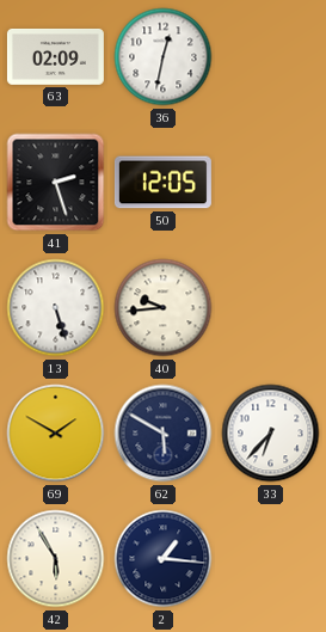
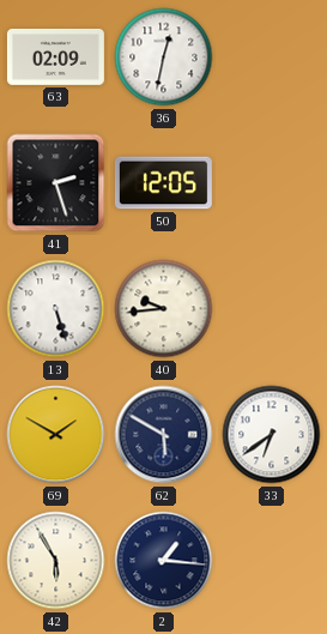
33: 6:37 -> 6:39
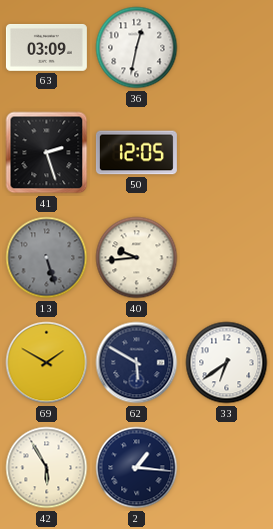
63: 02:09 -> 03:09
13 dial: white -> grey
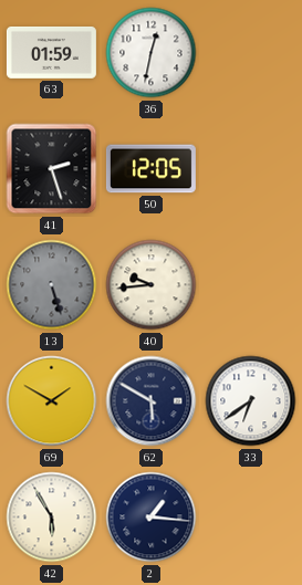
63: 03:09 -> 01:59
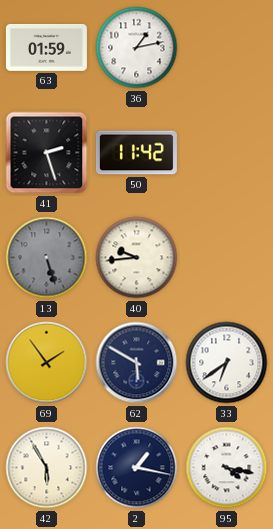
36: 12:32 -> 1:13
50: 12:05 -> 11:42
69: 1:50 -> 1:54
2: 1:16 -> 1:17
95: none -> 4:17
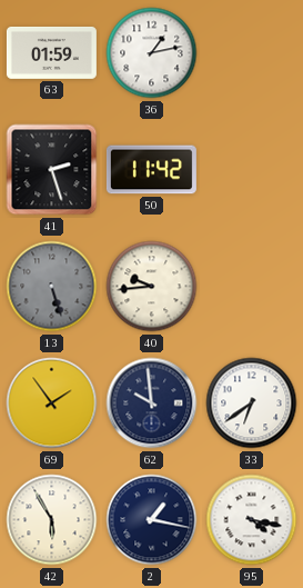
62: 5:50 -> 9:59
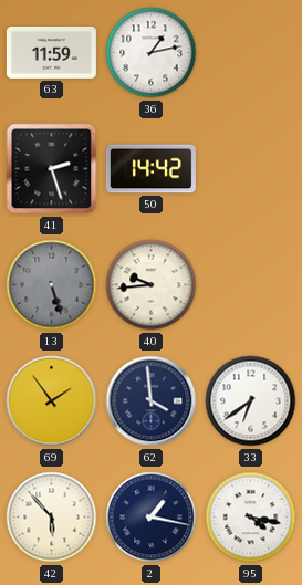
63: 01:59 -> 11:59
50: 11:42 -> 14:42
62: 9:59 -> 3:59
42: 5:55 -> 5:53
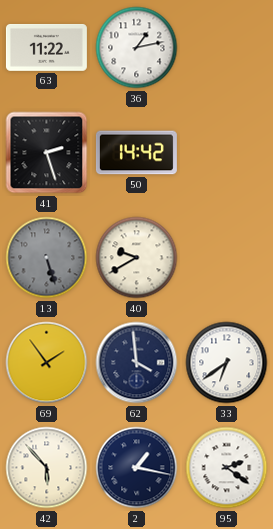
63: 11:59 -> 11:22
40: 9:44 -> 9:40
95: 4:17 -> 2:21
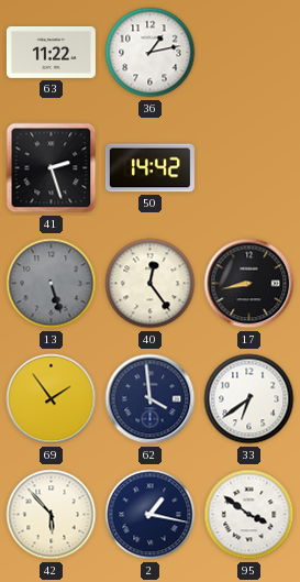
40: 9:40 -> 12:24
17: none -> 8:43
95: 2:21 -> 3:51
